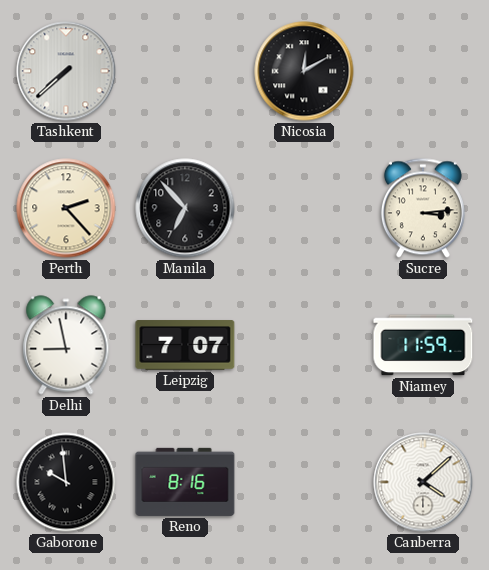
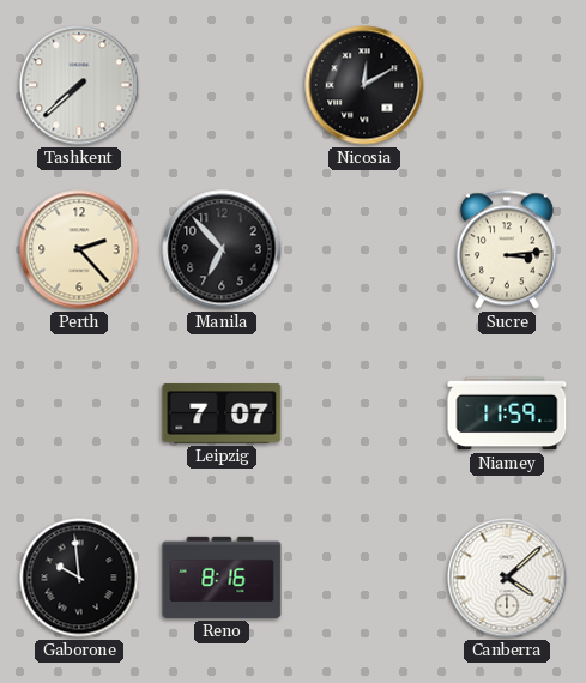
Delhi: 8:58 -> none
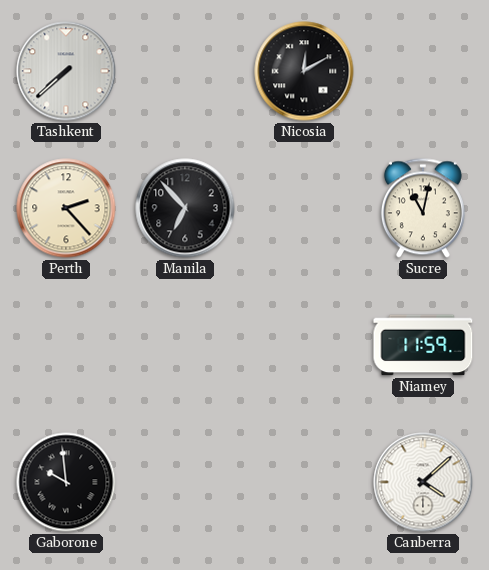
Sucre: 3:14 -> 11:02
Leipzig: 7:07 -> none
Reno: 8:16 -> none
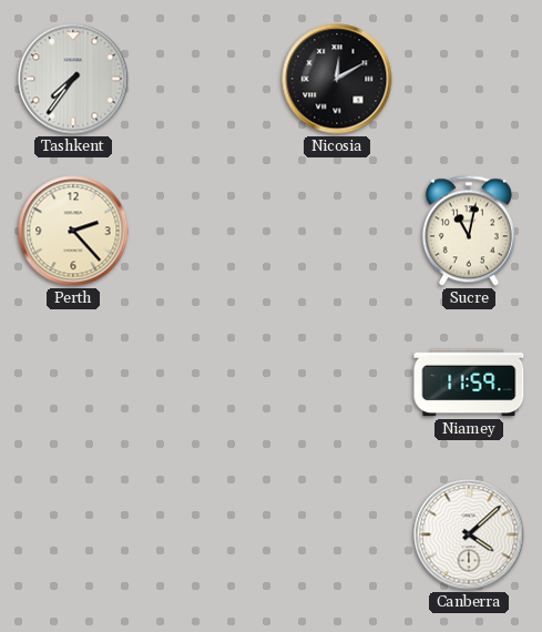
Tashkent: 7:38 -> 7:36
Manila: 6:53 -> none
Gaborone: 9:59 -> none
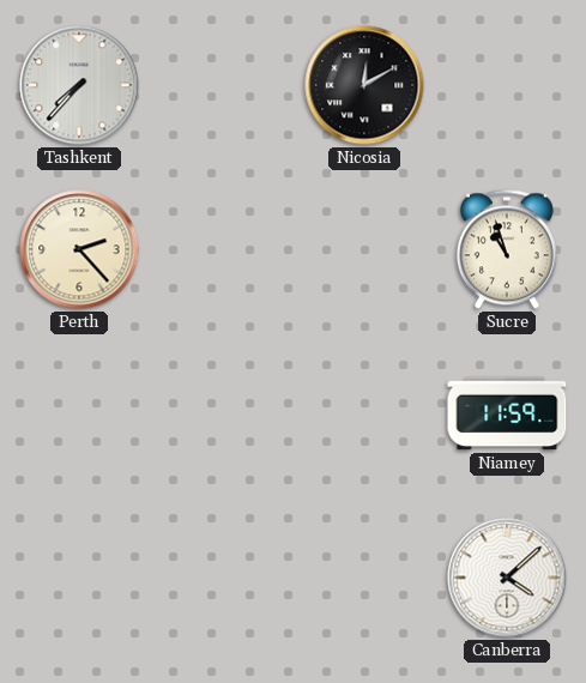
Tashkent: 7:36 -> 7:37
Sucre: 11:02 -> 10:57
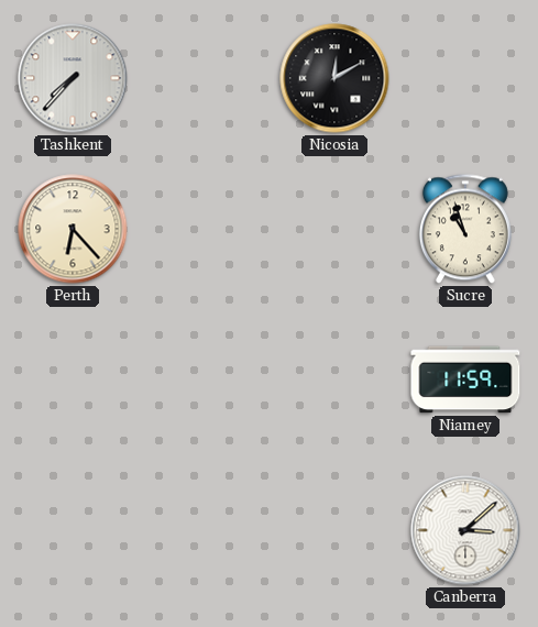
Perth: 2:23 -> 6:23
Canberra: 4:08 -> 3:08
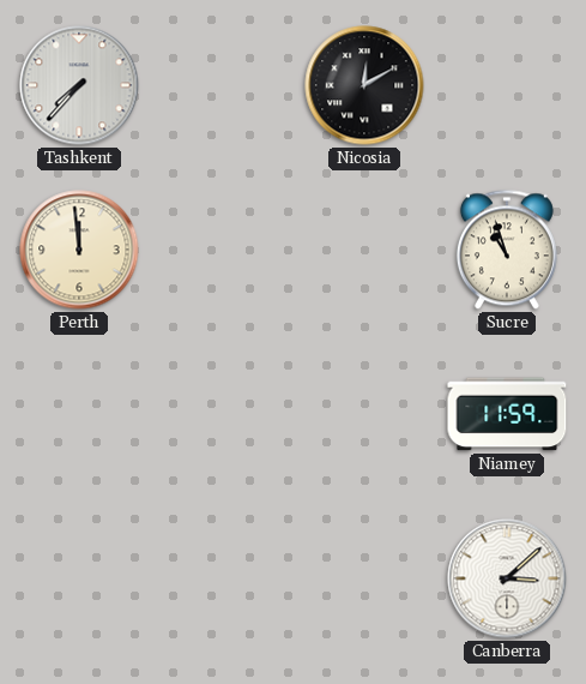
Perth: 6:23 -> 11:59
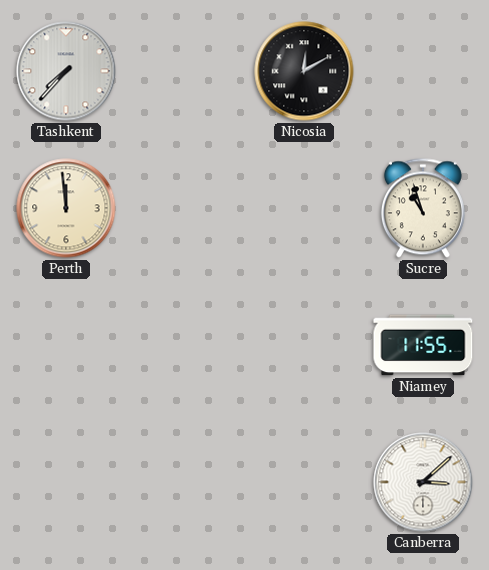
Niamey: 11:59 -> 11:55
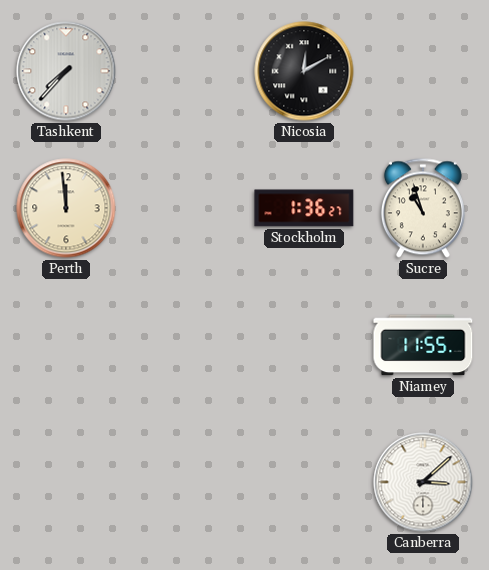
Stockholm: none -> 1:36
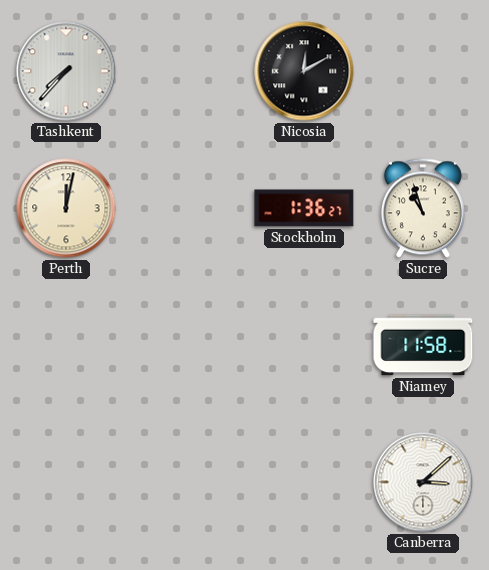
Perth: 11:59 -> 12:02
Niamey: 11:55 -> 11:58
